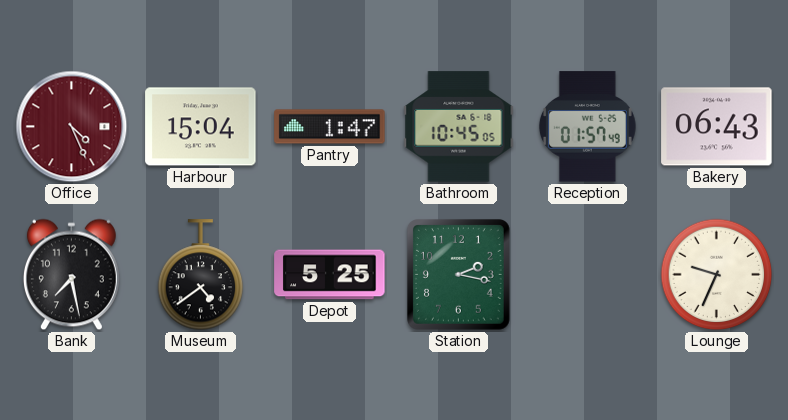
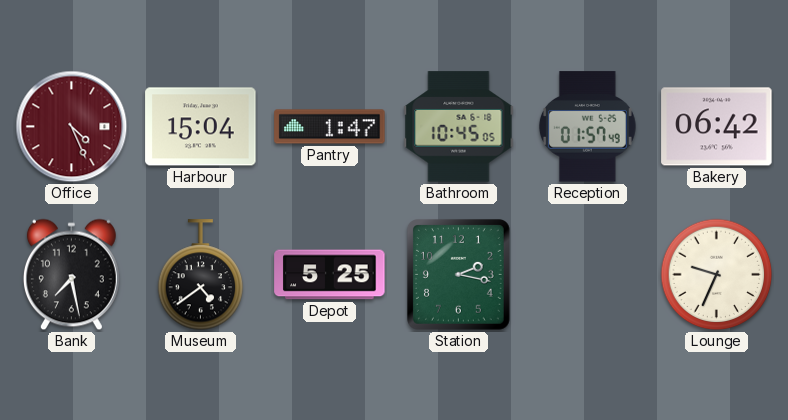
Bakery: 06:43 -> 06:42
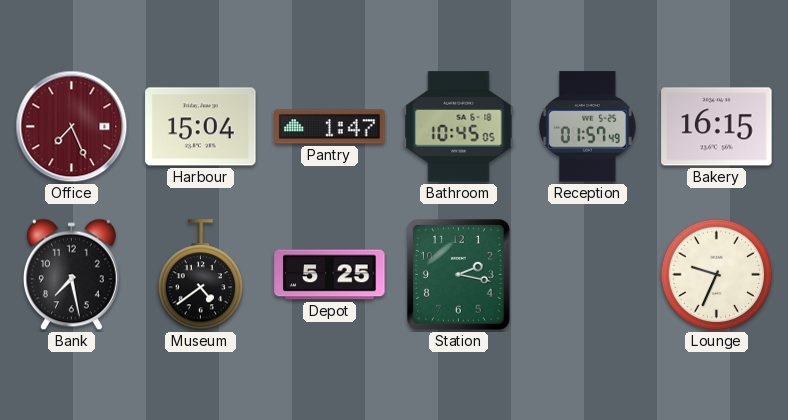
Office: 4:26 -> 7:26
Bakery: 06:42 -> 16:15
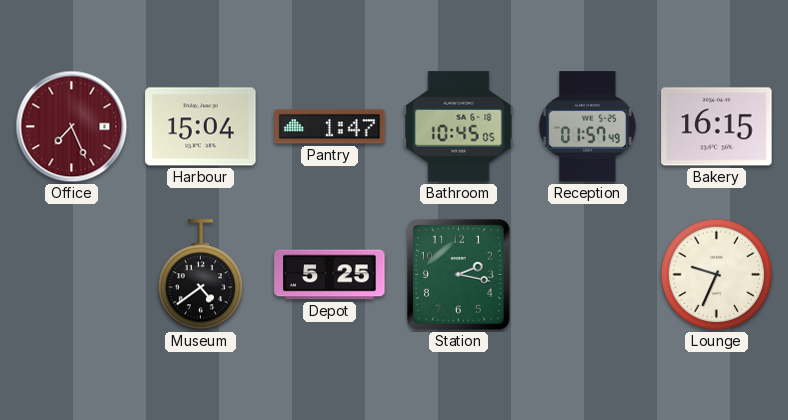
Bank: 7:28 -> none
